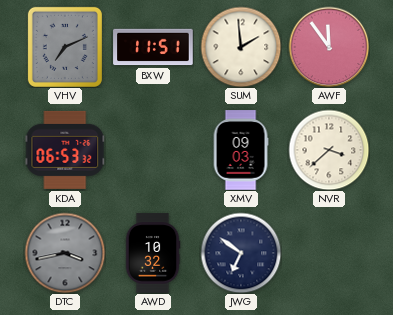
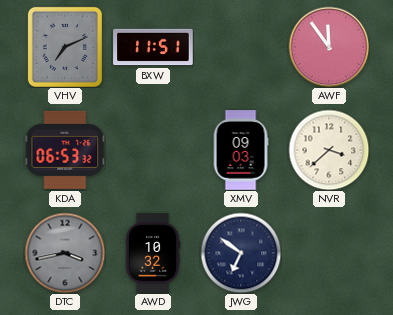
SUM: 1:59 -> none
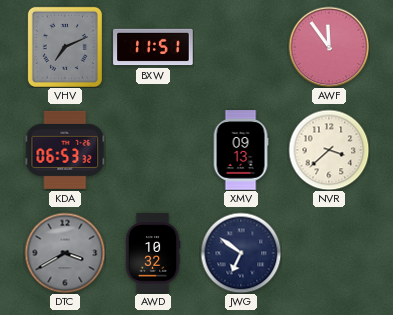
XMV: 09:03 -> 09:13
DTC: 3:43 -> 3:40
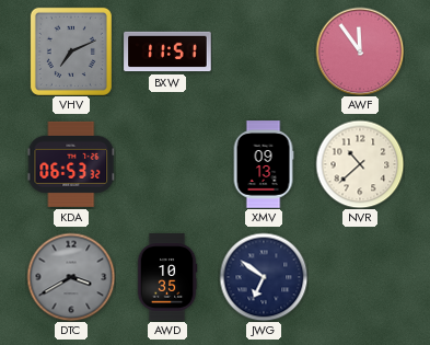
NVR: 3:38 -> 10:38
AWD: 10:32 -> 10:35
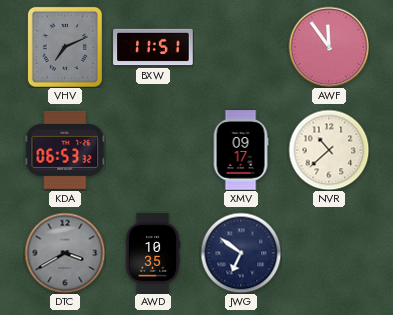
XMV: 09:13 -> 09:17
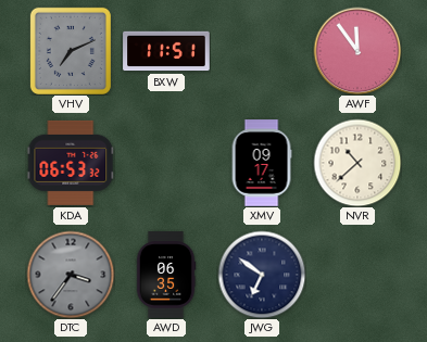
DTC: 3:40 -> 3:36
AWD: 10:35 -> 06:35
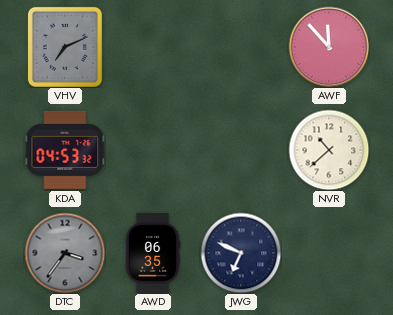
BXW: 11:51 -> none
AWF: 11:54 -> 11:53
KDA: 06:53 -> 04:53
XMV: 09:17 -> none
JWG: 6:51 -> 6:49
